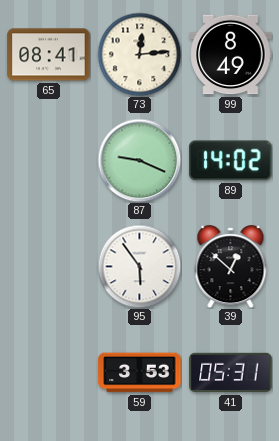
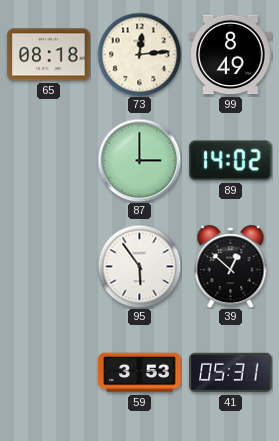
65: 08:41 -> 08:18
87: 9:19 -> 3:00
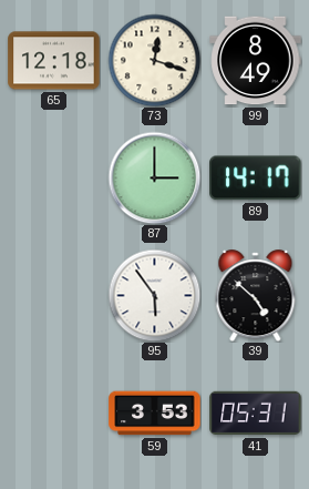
65: 08:18 -> 12:18
73: 12:14 -> 12:18
89: 14:02 -> 14:17
39: 12:52 -> 4:52
